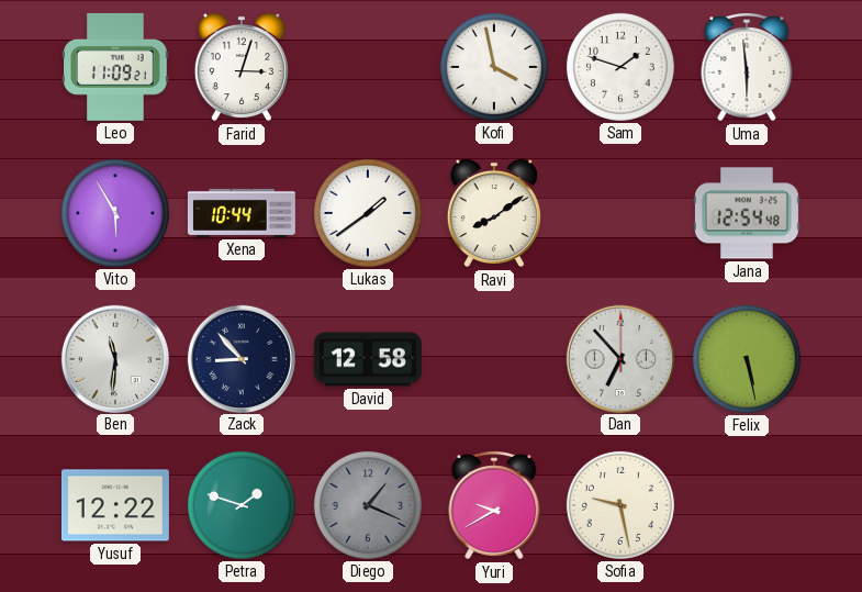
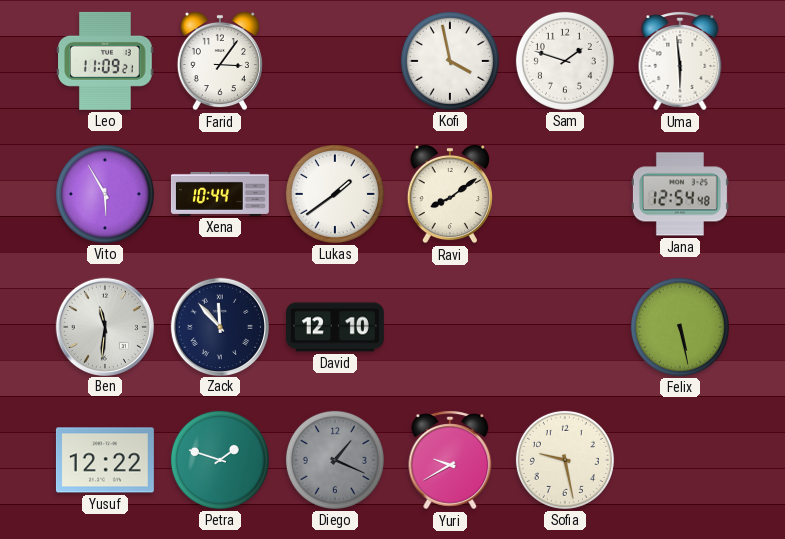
Farid: 3:03 -> 3:06
Zack: 8:53 -> 11:53
David: 12:58 -> 12:10
Dan: 6:53 -> none
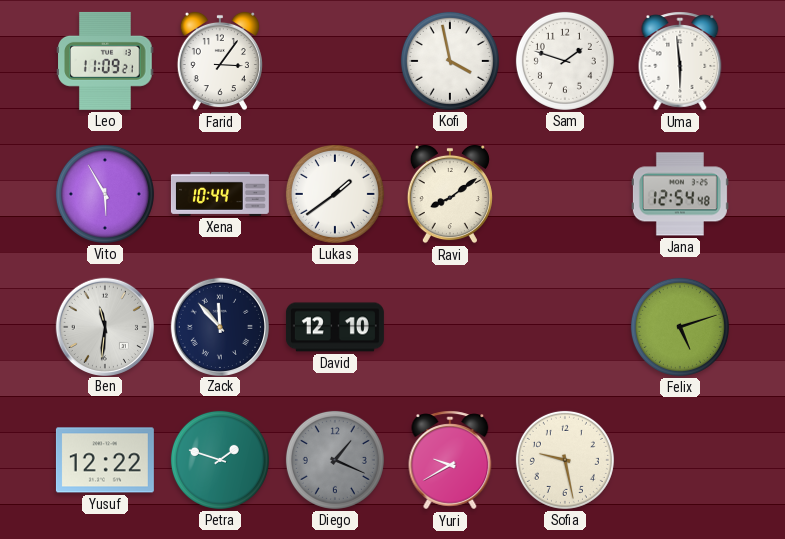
Felix: 5:28 -> 5:12
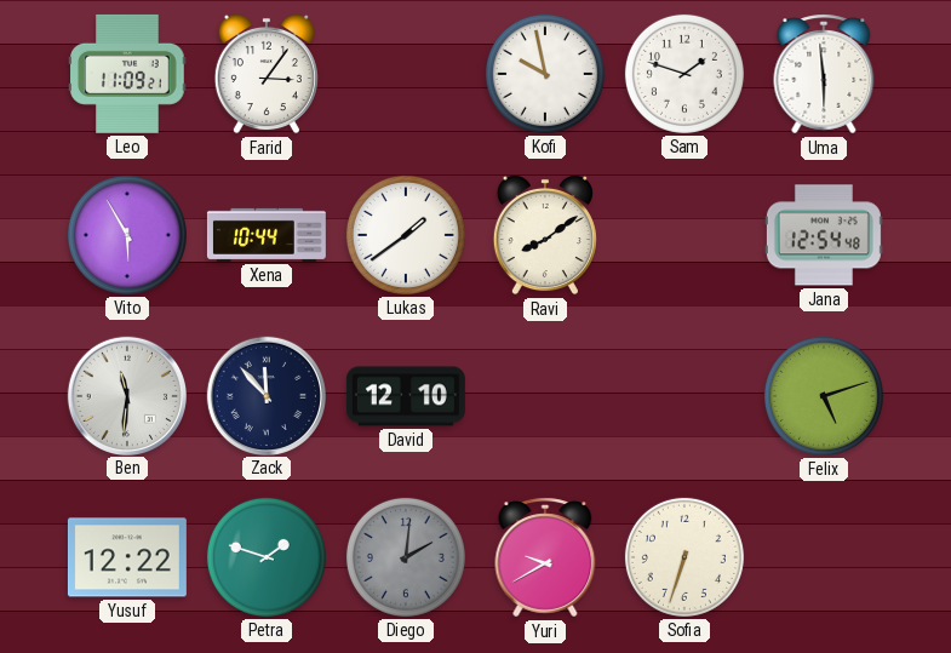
Kofi: 3:58 -> 9:58
Diego: 1:19 -> 2:01
Sofia: 9:28 -> 6:33
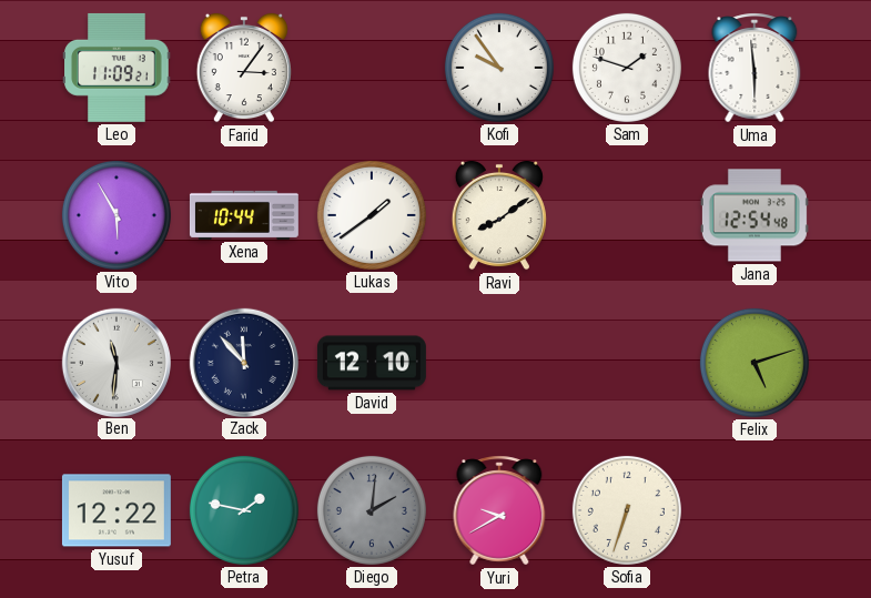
Kofi: 9:58 -> 9:54
Petra: 1:48 -> 1:47
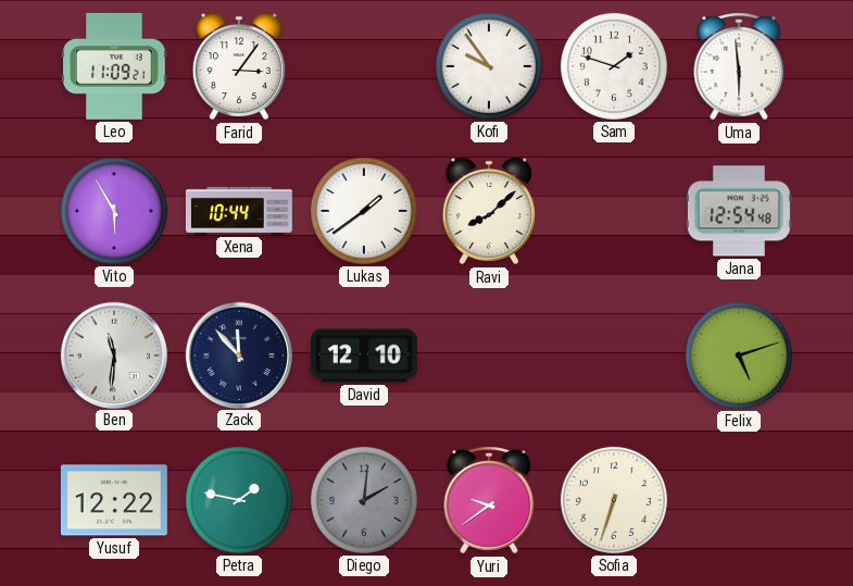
Ravi: 8:09 -> 8:08
Yuri: 9:40 -> 9:39
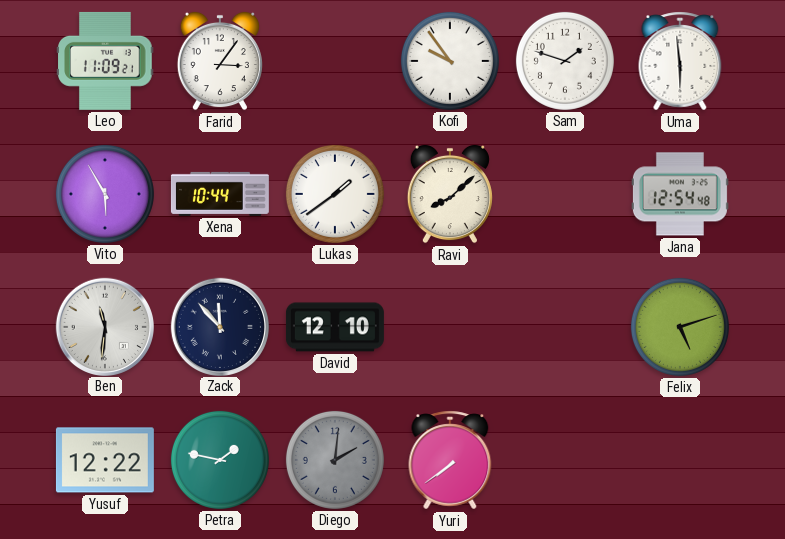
Yuri: 9:39 -> 7:39
Sofia: 6:33 -> none
